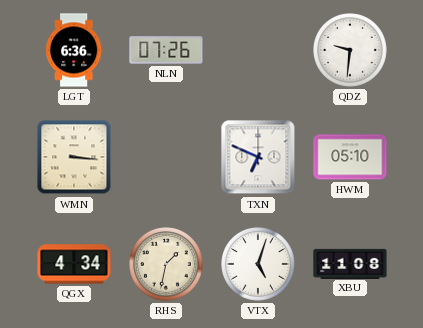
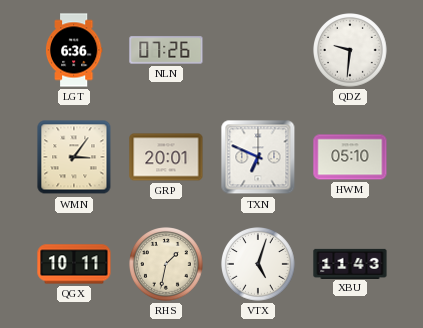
WMN: 3:16 -> 3:06
GRP: none -> 20:01
QGX: 4:34 -> 10:11
XBU: 11:08 -> 11:43
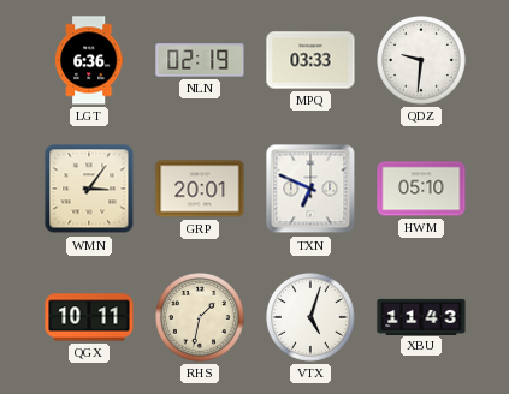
NLN: 07:26 -> 02:19
MPQ: none -> 03:33
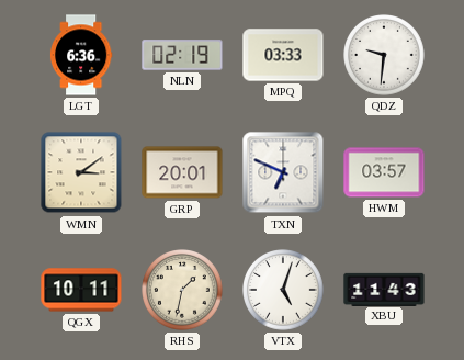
WMN: 3:06 -> 3:09
HWM: 05:10 -> 03:57
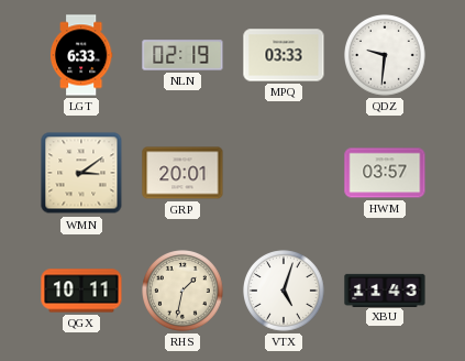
LGT: 6:36 -> 6:33
TXN: 6:49 -> none
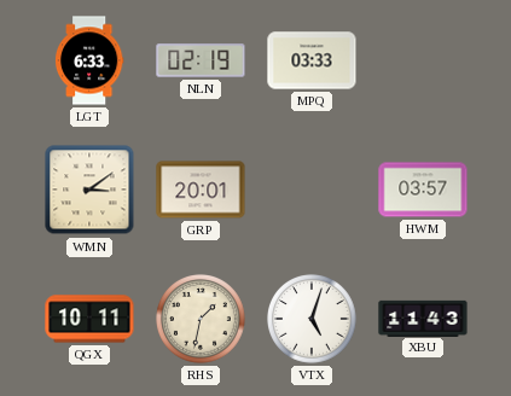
QDZ: 9:31 -> none
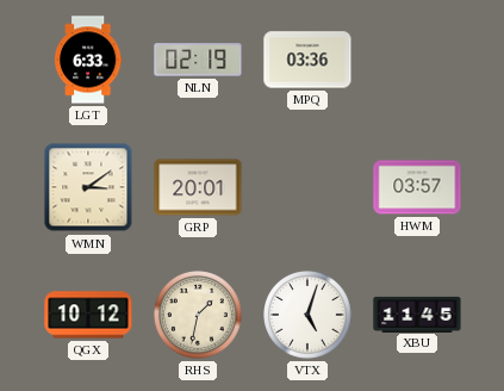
MPQ: 03:33 -> 03:36
QGX: 10:11 -> 10:12
XBU: 11:43 -> 11:45
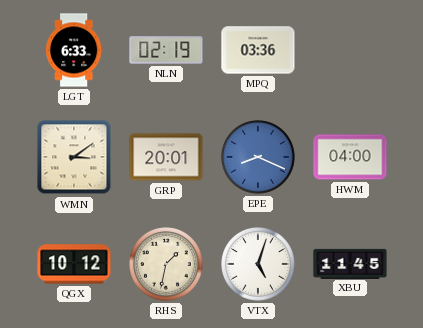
EPE: none -> 8:19
HWM: 03:57 -> 04:00
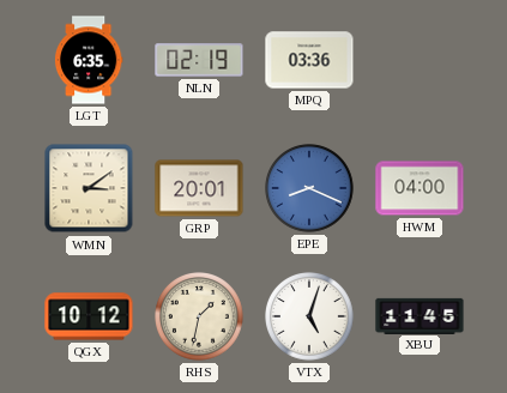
LGT: 6:33 -> 6:35
